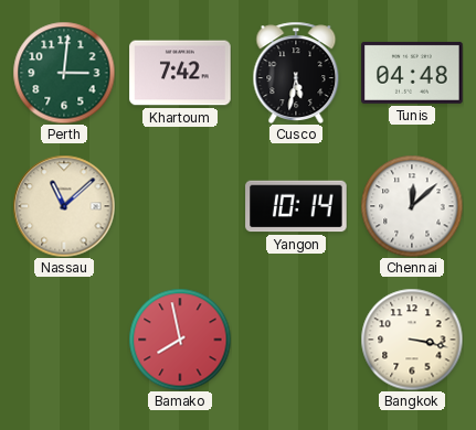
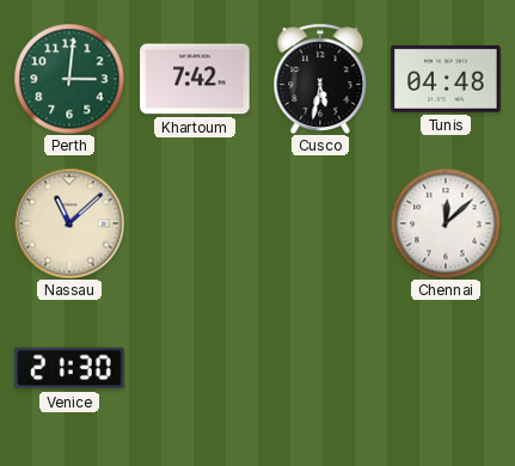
Yangon: 10:14 -> none
Venice: none -> 21:30
Bamako: 7:58 -> none
Bangkok: 3:17 -> none
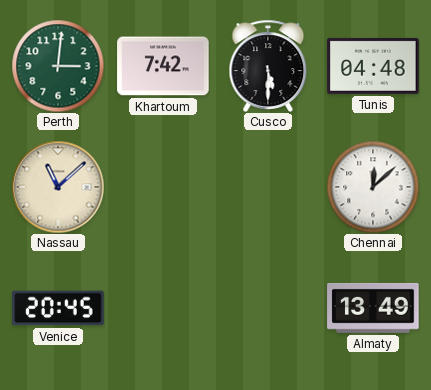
Cusco: 5:32 -> 5:30
Venice: 21:30 -> 20:45
Almaty: none -> 13:49
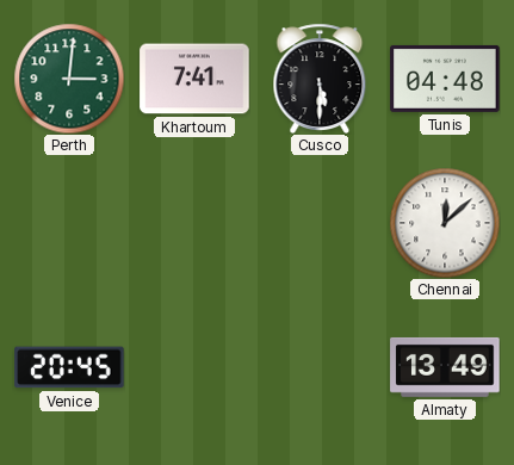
Khartoum: 7:42 -> 7:41
Nassau: 11:08 -> none
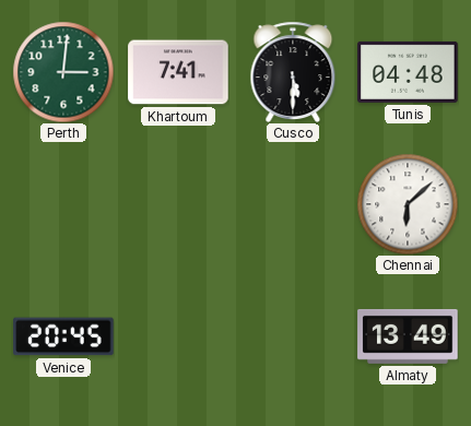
Chennai: 12:08 -> 6:08
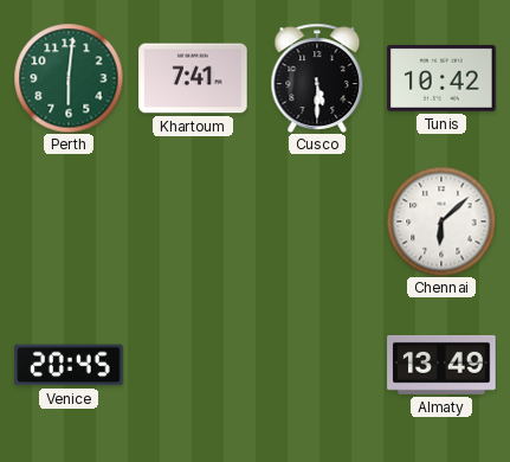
Perth: 3:01 -> 6:01
Tunis: 04:48 -> 10:42
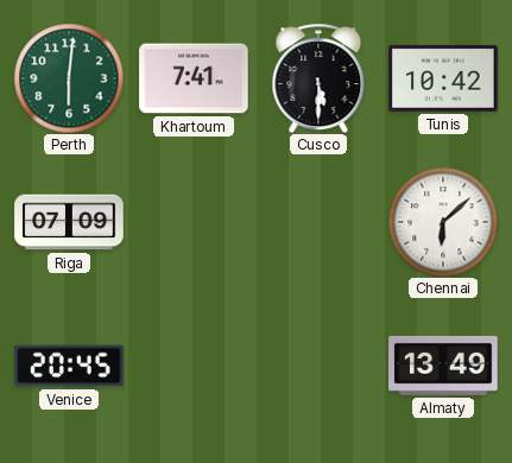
Riga: none -> 07:09
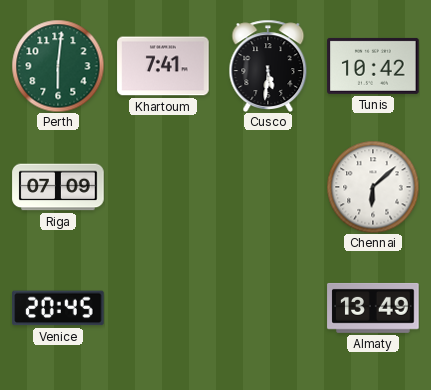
Cusco: 5:30 -> 5:31
